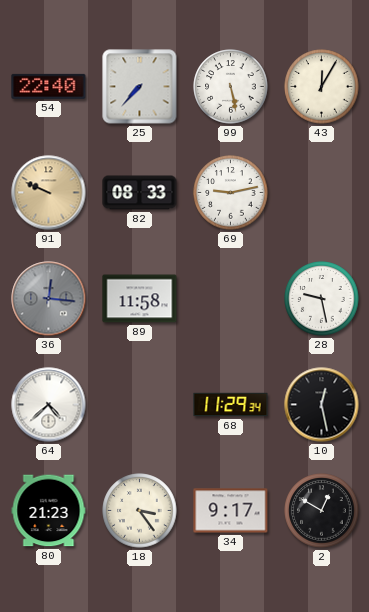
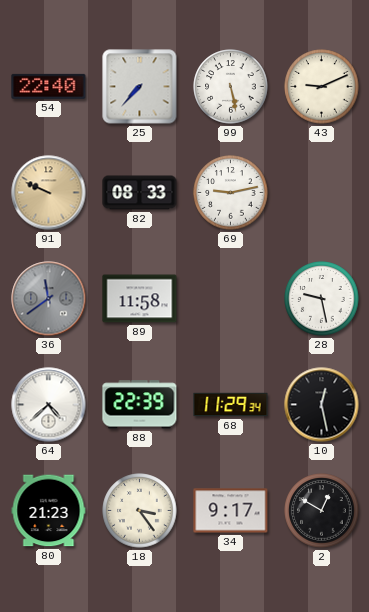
43: 12:05 -> 9:11
36: 12:16 -> 11:39
88: none -> 22:39
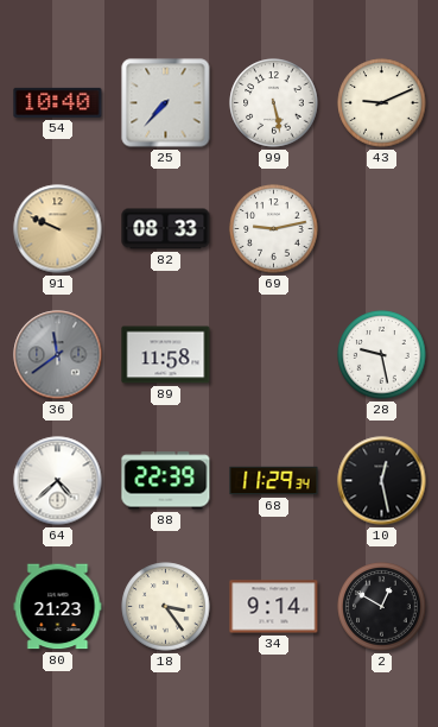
54: 22:40 -> 10:40
34: 9:17 -> 9:14
